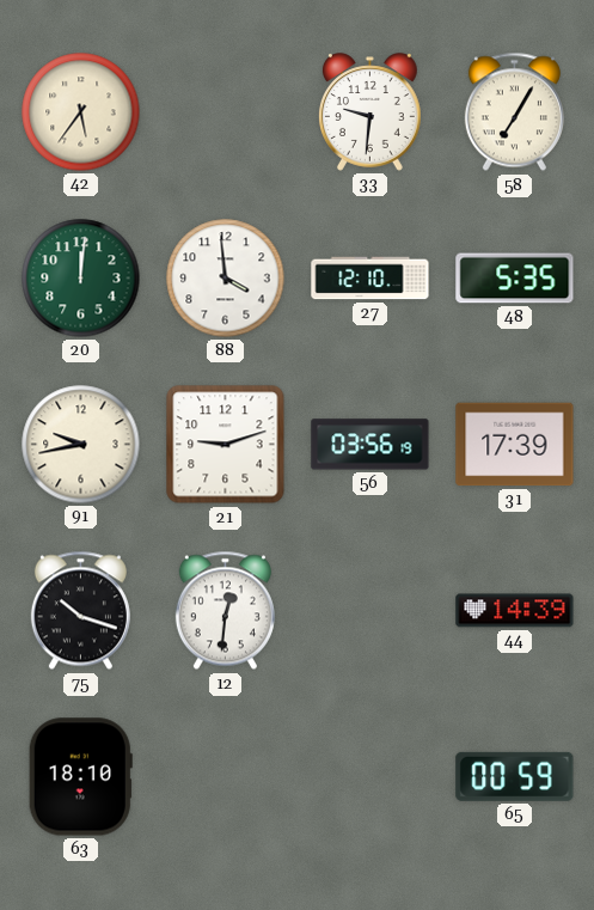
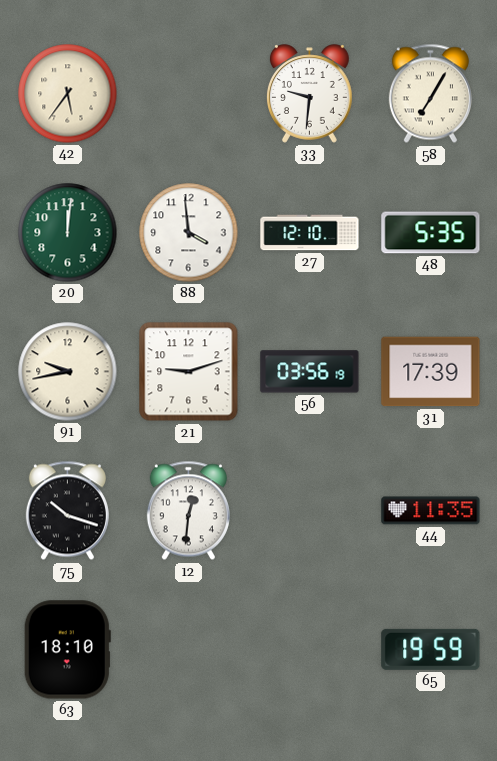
44: 14:39 -> 11:35
65: 00:59 -> 19:59
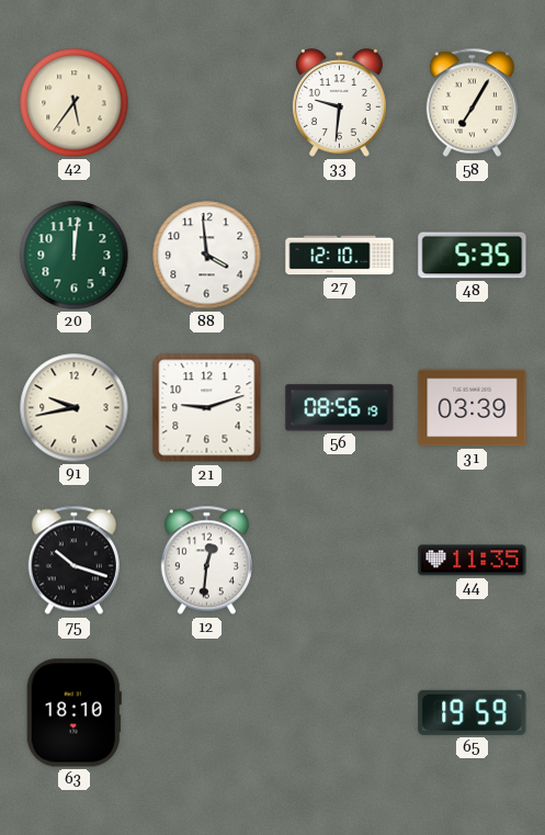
56: 03:56 -> 08:56
31: 17:39 -> 03:39
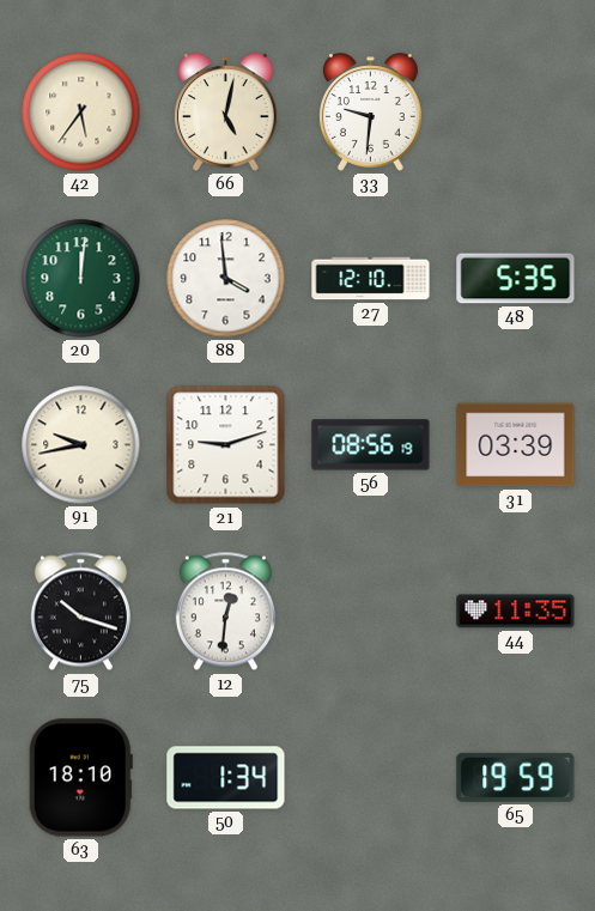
66: none -> 5:02
58: 7:05 -> none
50: none -> 1:34
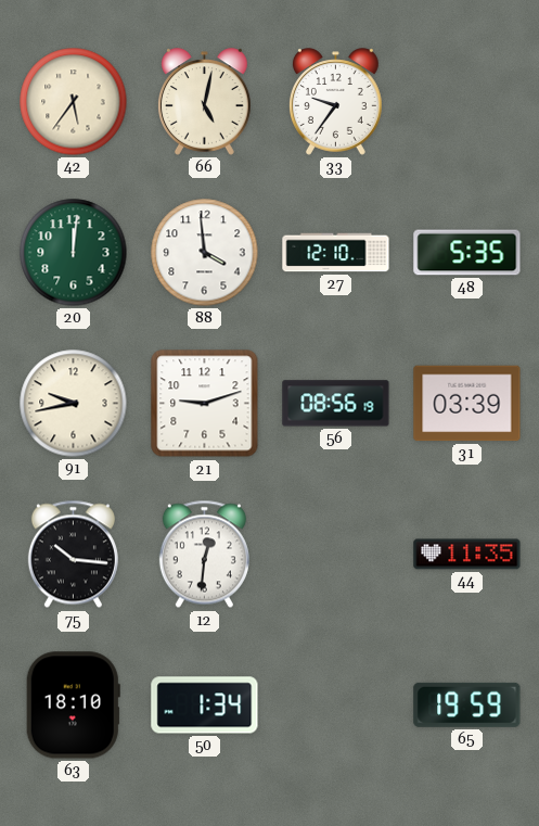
33: 9:31 -> 9:36
75: 10:18 -> 10:16
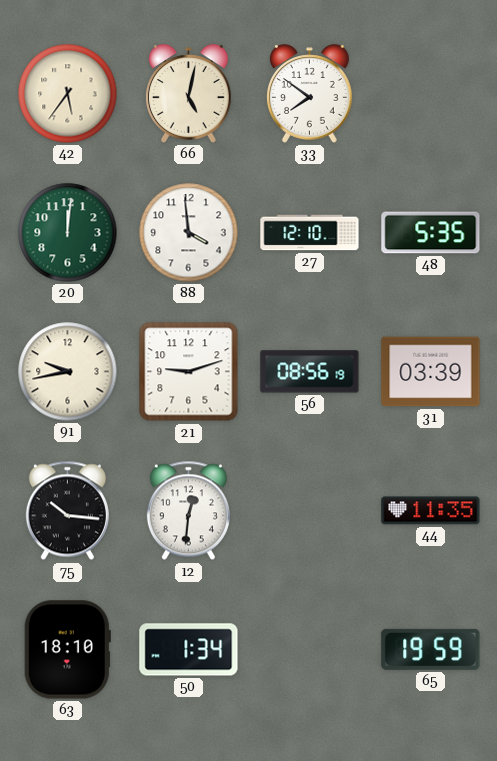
33: 9:36 -> 7:51
